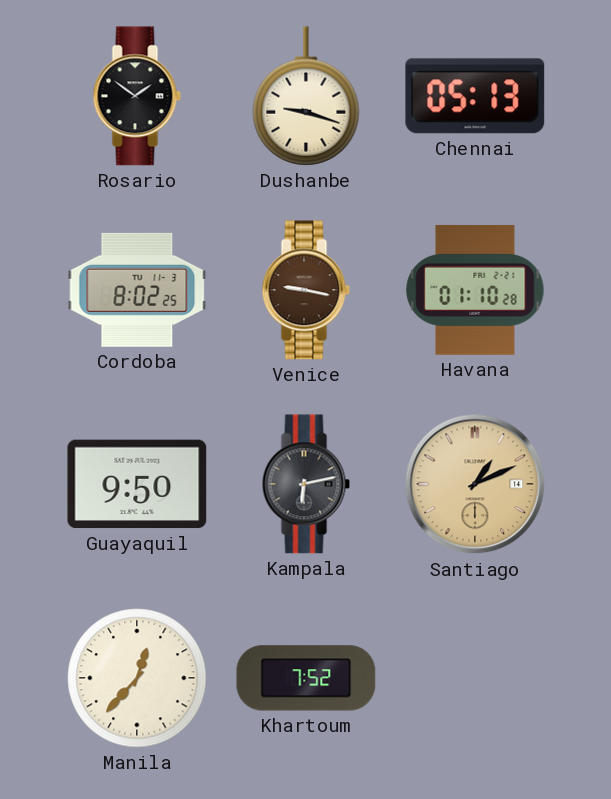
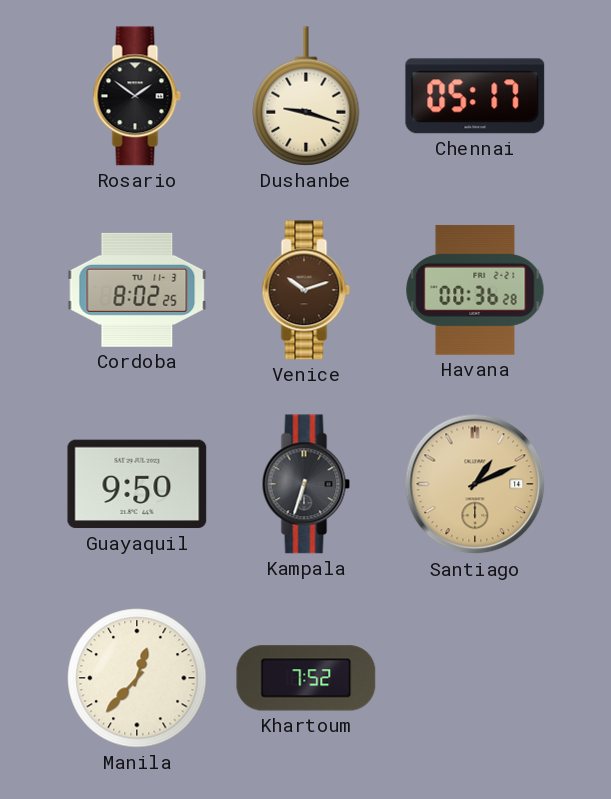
Chennai: 05:13 -> 05:17
Venice: 9:17 -> 10:12
Havana: 01:10 -> 00:36
Kampala: 6:13 -> 6:33
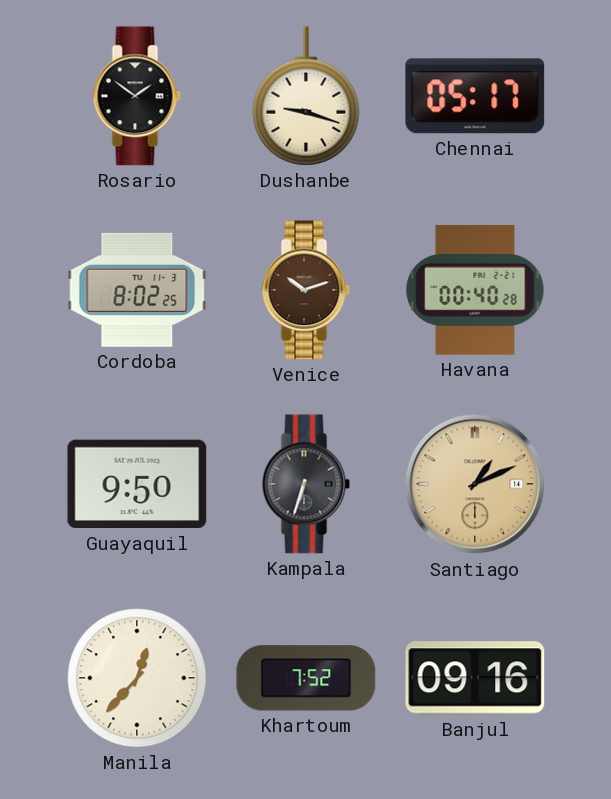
Havana: 00:36 -> 00:40
Banjul: none -> 09:16
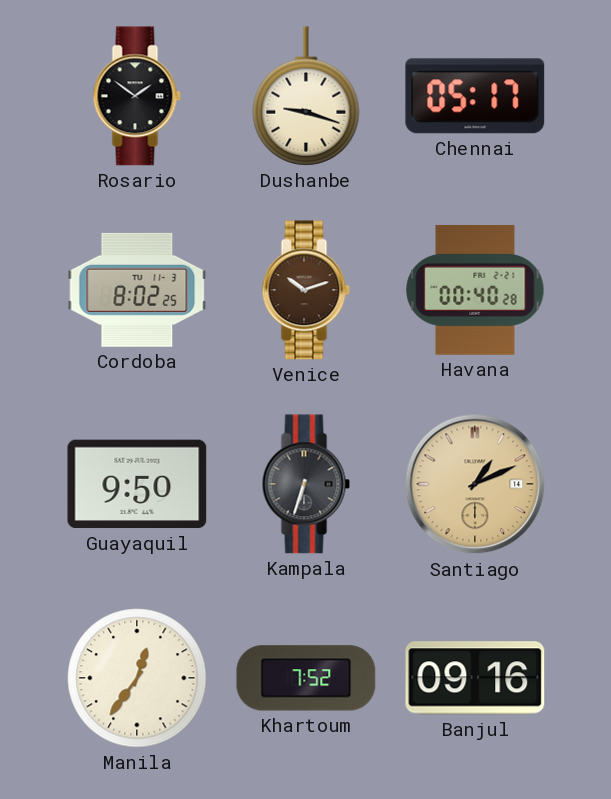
Manila: 12:37 -> 12:36
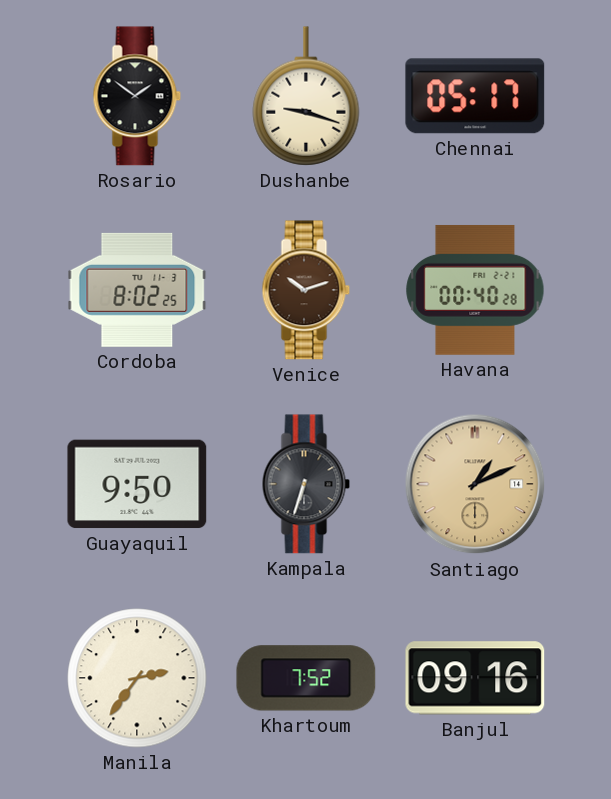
Manila: 12:36 -> 2:36
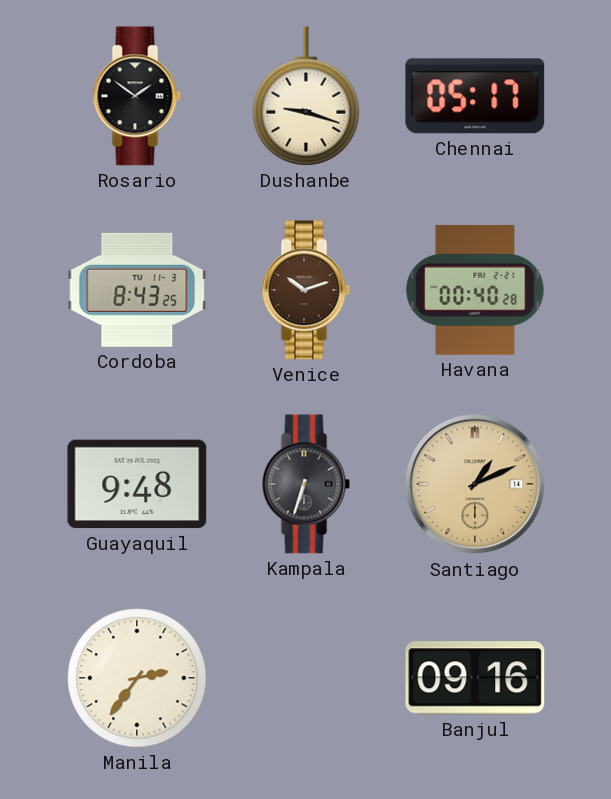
Cordoba: 8:02 -> 8:43
Guayaquil: 9:50 -> 9:48
Khartoum: 7:52 -> none
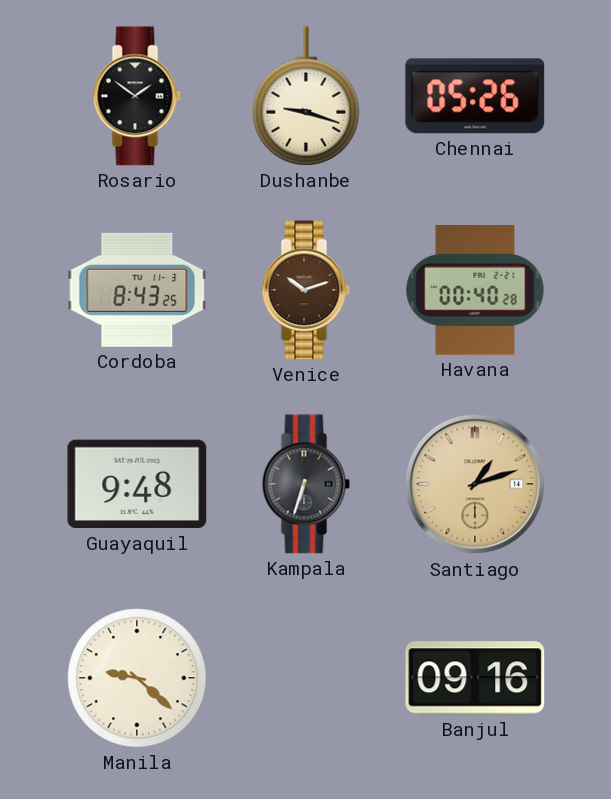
Chennai: 05:17 -> 05:26
Santiago: 1:11 -> 1:12
Manila: 2:36 -> 9:22
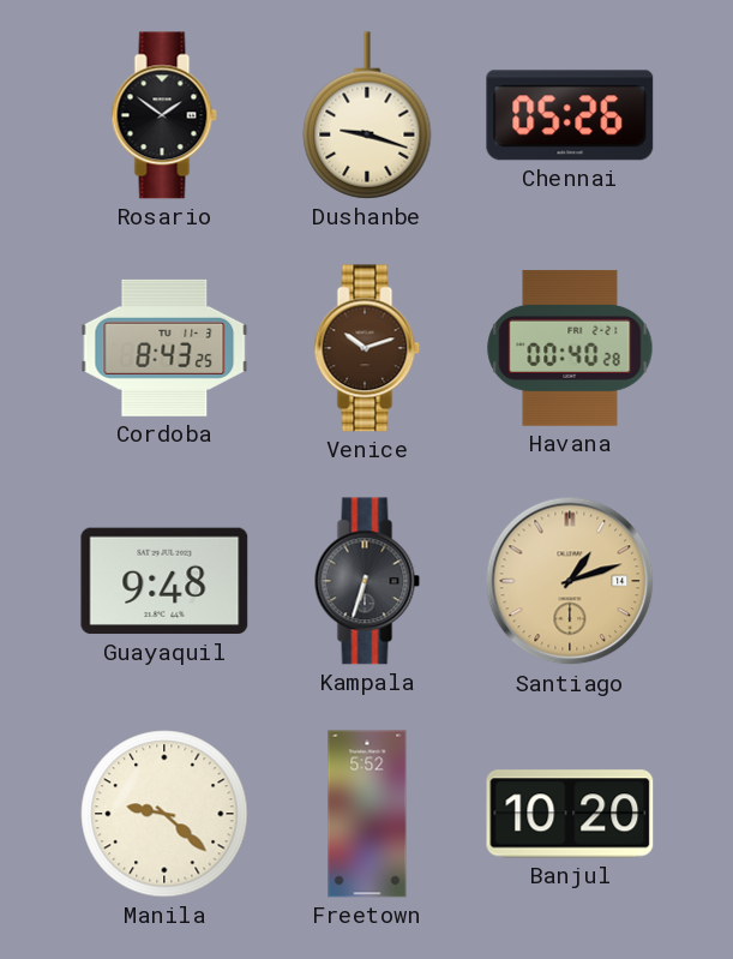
Freetown: none -> 5:52
Banjul: 09:16 -> 10:20
